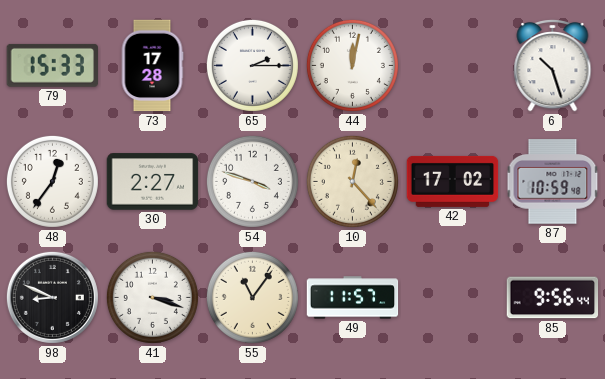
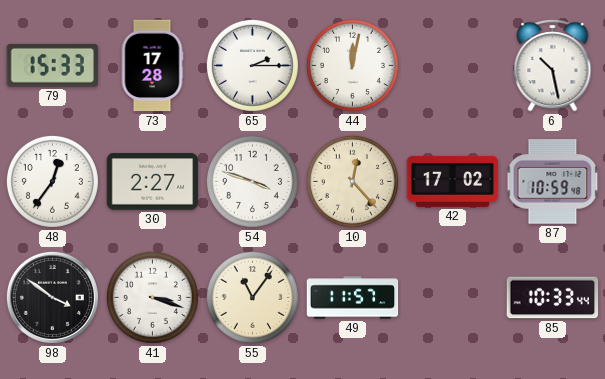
6: 10:27 -> 10:28
98: 8:49 -> 3:51
85: 9:56 -> 10:33
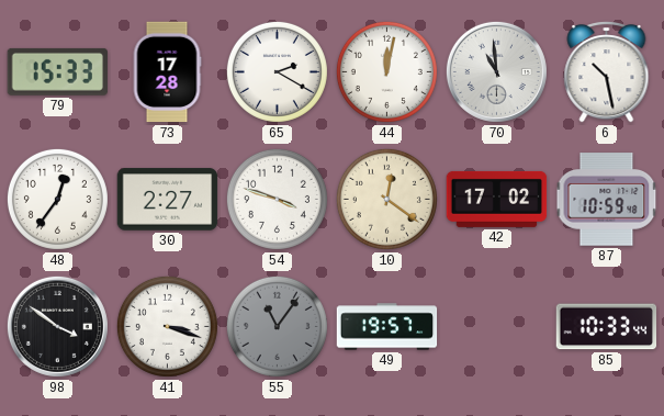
65: 2:15 -> 2:20
70: none -> 10:59
10: 12:23 -> 12:21
55 dial: cream -> grey
49: 11:57 -> 19:57
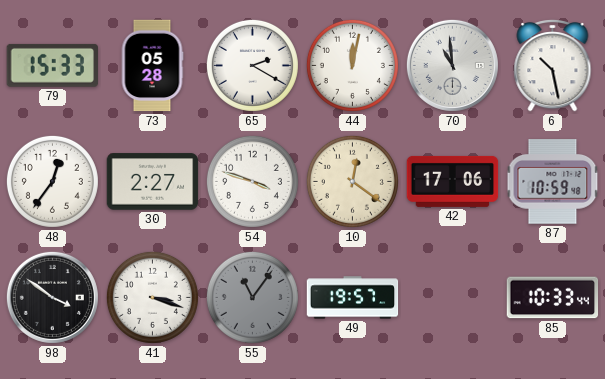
73: 17:28 -> 05:28
42: 17:02 -> 17:06
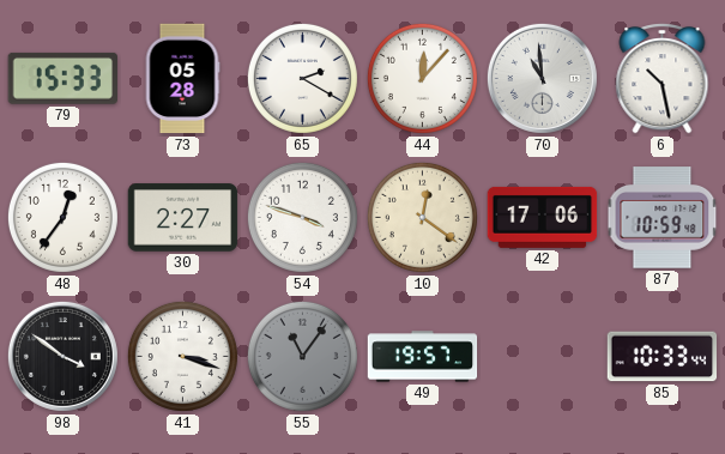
44: 12:02 -> 12:07
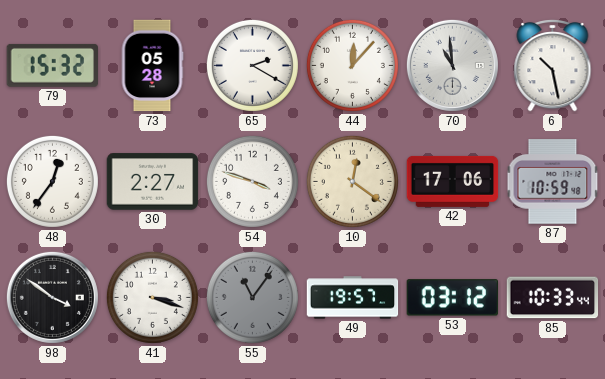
79: 15:33 -> 15:32
53: none -> 03:12
